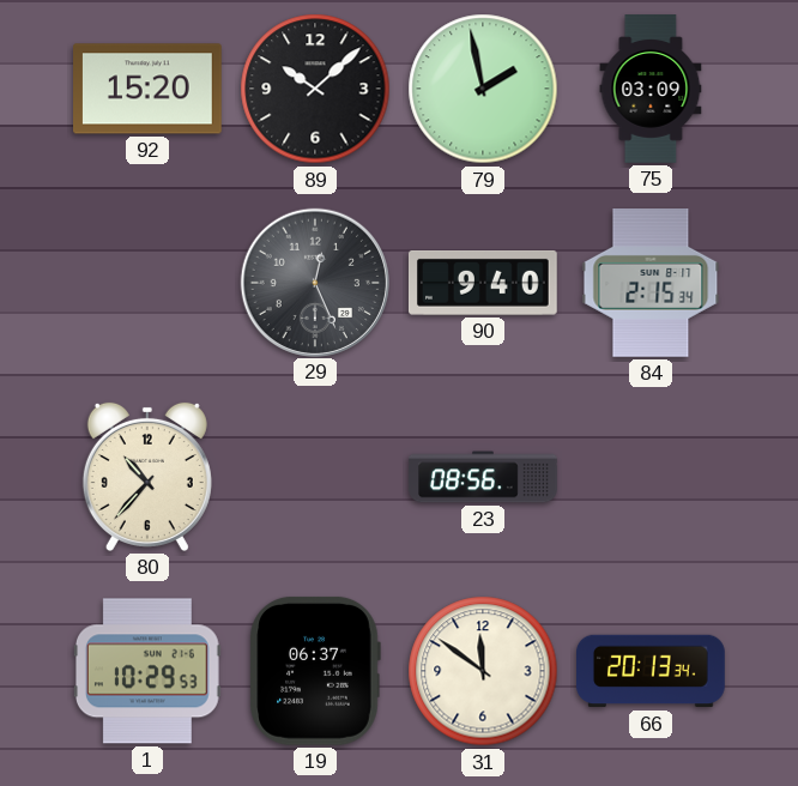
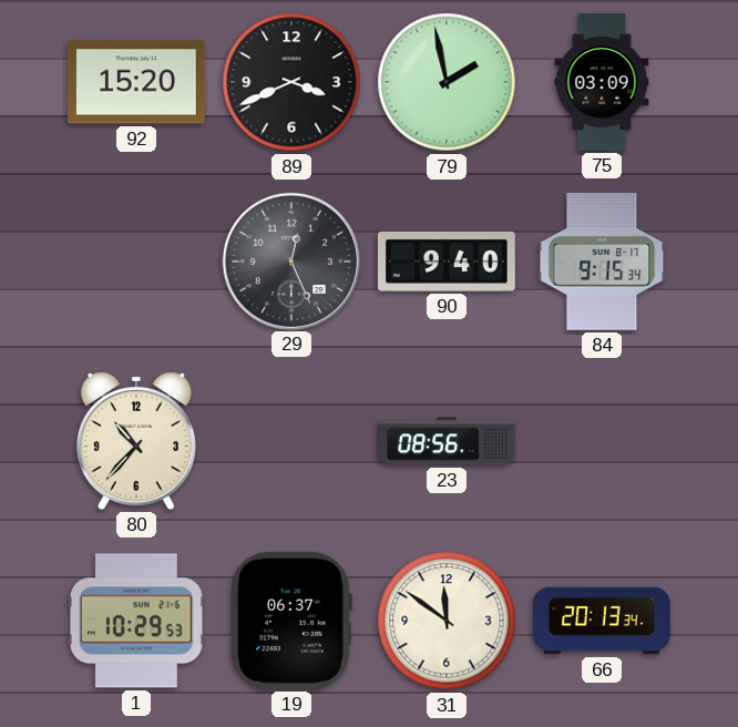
89: 10:08 -> 3:41
84: 2:15 -> 9:15
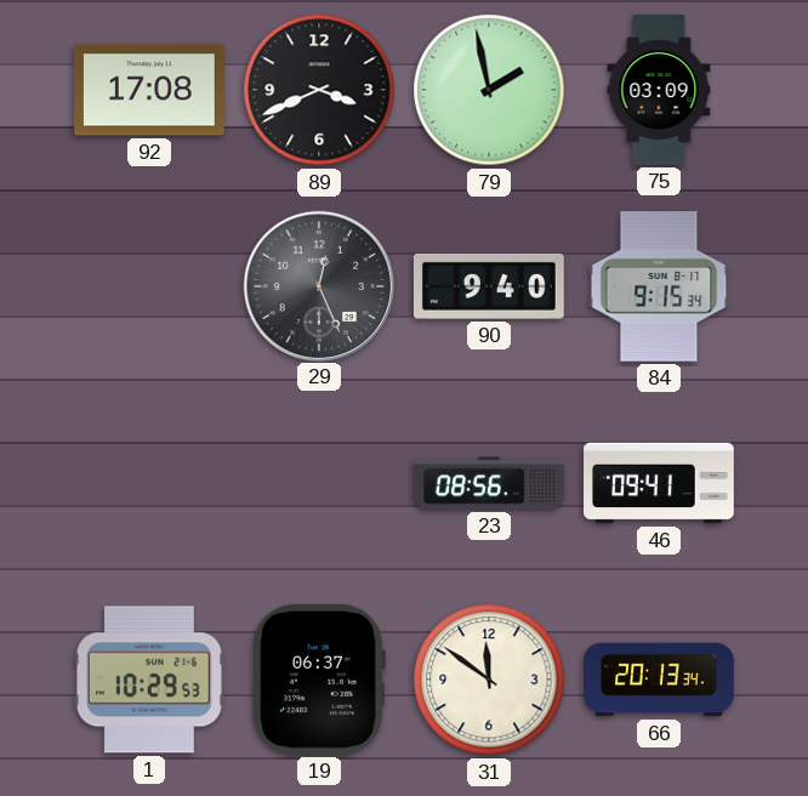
92: 15:20 -> 17:08
80: 10:37 -> none
46: none -> 09:41
